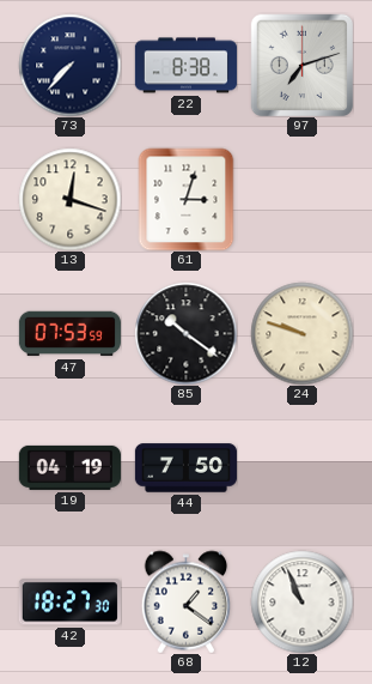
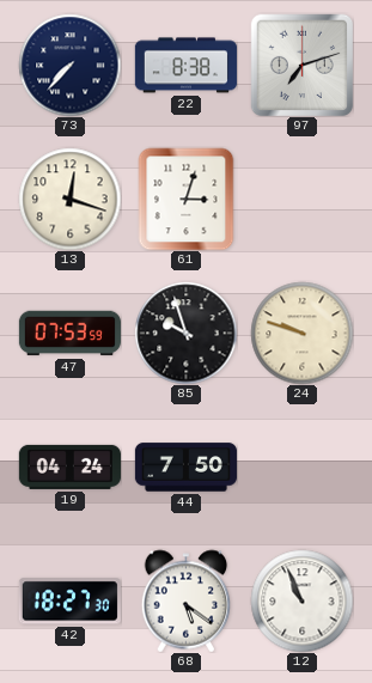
85: 10:21 -> 9:57
19: 04:19 -> 04:24
68: 1:21 -> 5:21
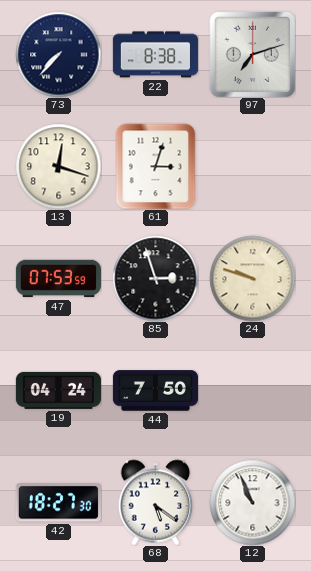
85: 9:57 -> 2:57
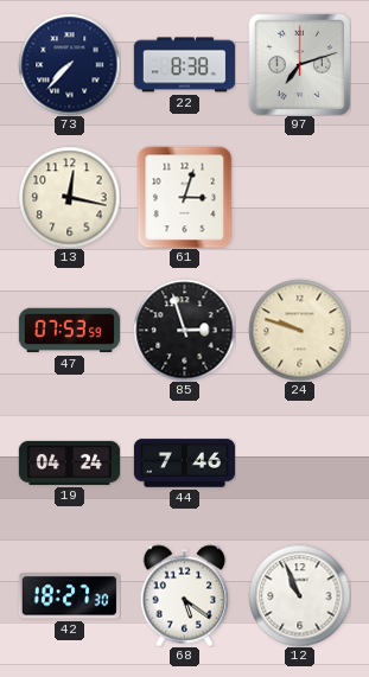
13: 12:18 -> 12:17
44: 7:50 -> 7:46
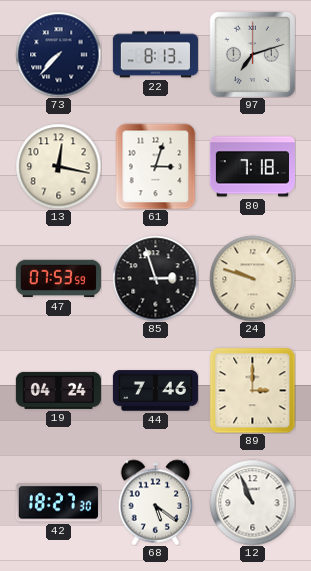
22: 8:38 -> 8:13
80: none -> 7:18
89: none -> 3:00
